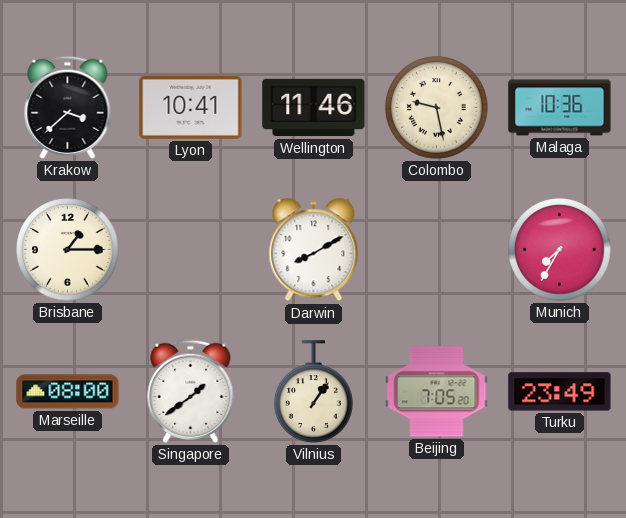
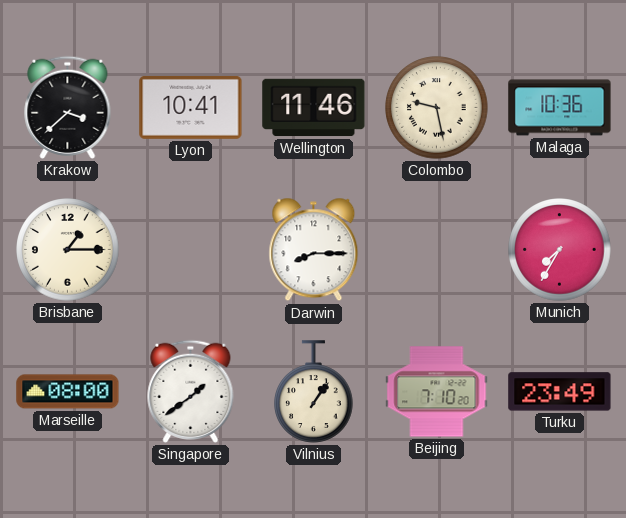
Darwin: 8:10 -> 8:15
Beijing: 7:05 -> 7:10
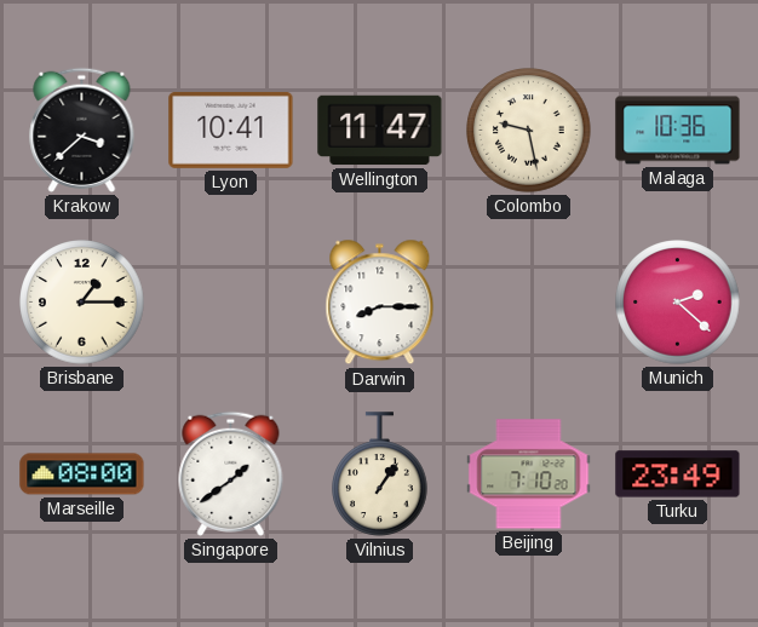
Wellington: 11:46 -> 11:47
Munich: 7:35 -> 2:22
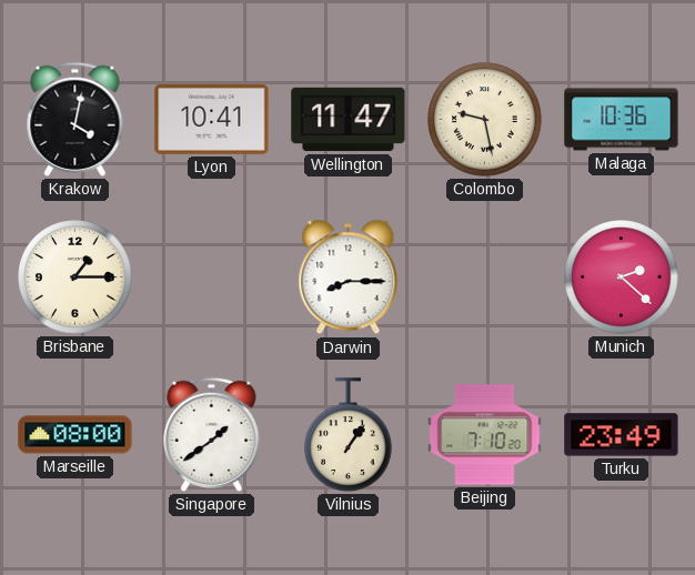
Krakow: 3:38 -> 4:02
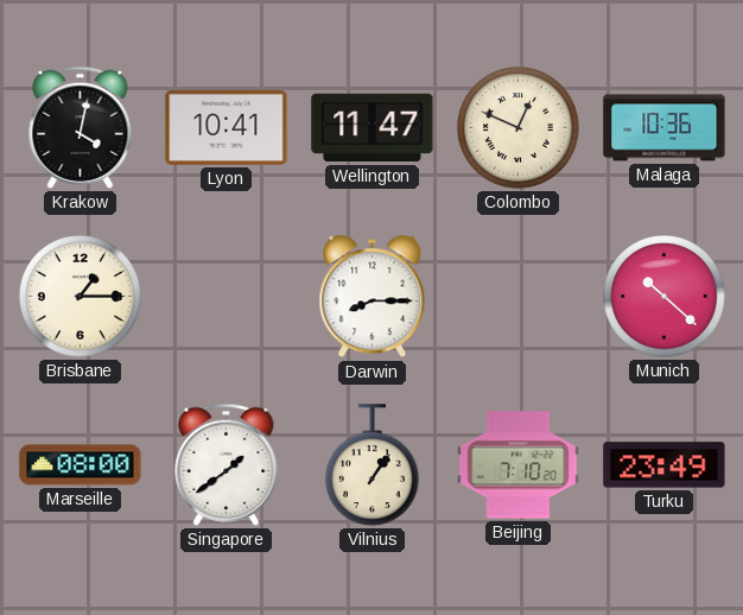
Colombo: 9:28 -> 12:49
Munich: 2:22 -> 10:22
